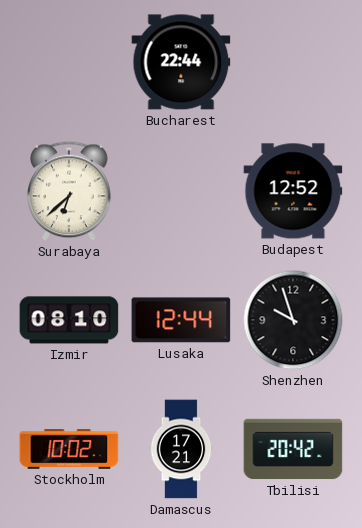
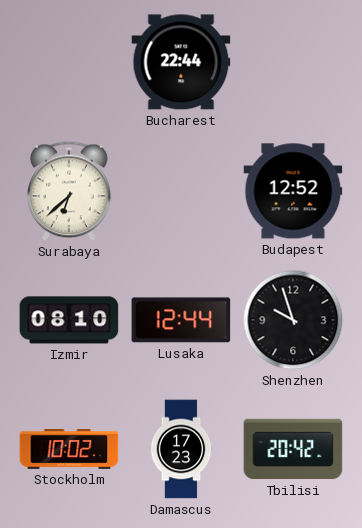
Damascus: 17:21 -> 17:23
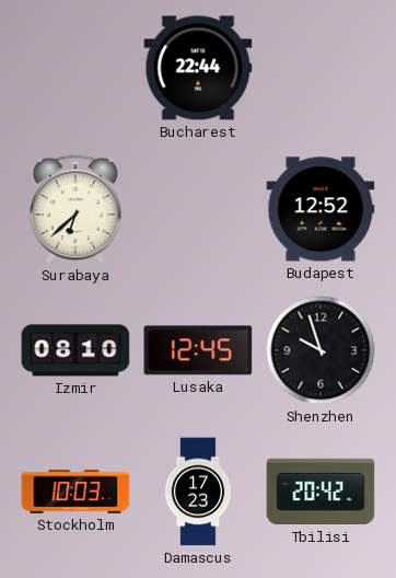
Lusaka: 12:44 -> 12:45
Stockholm: 10:02 -> 10:03
